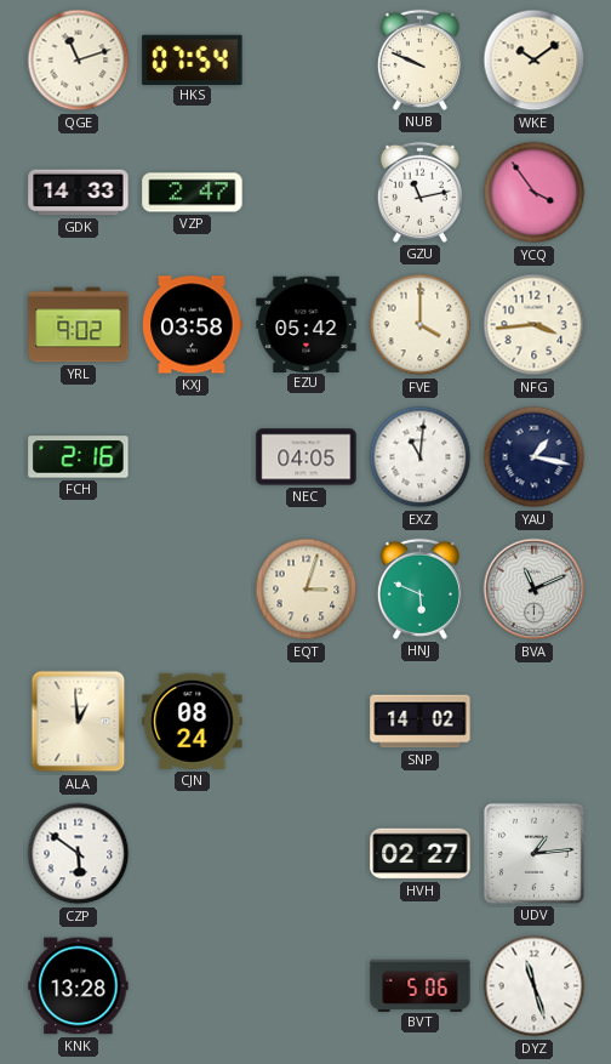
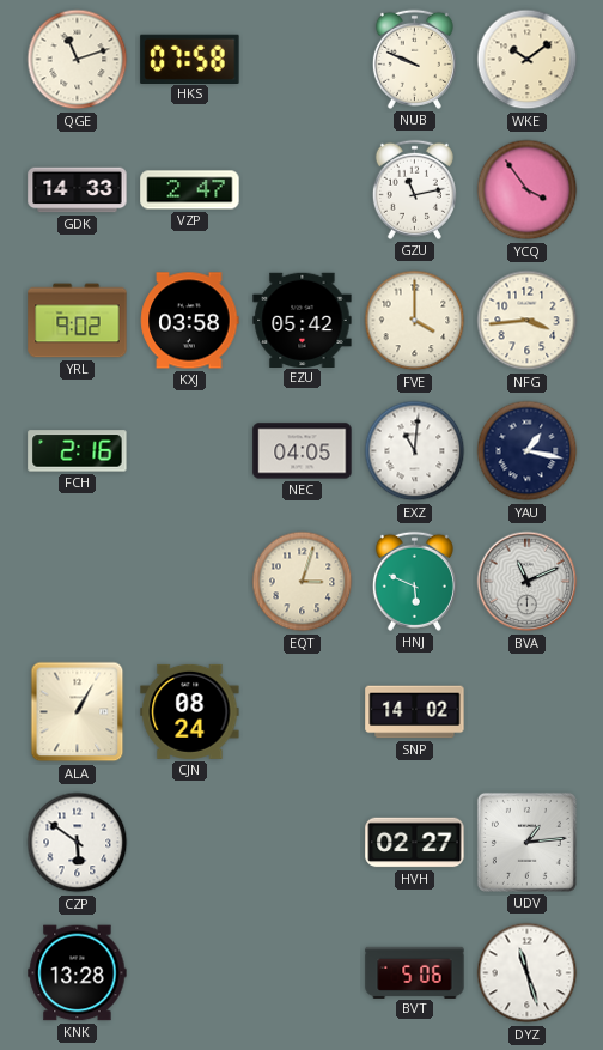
HKS: 07:54 -> 07:58
ALA: 12:59 -> 1:05
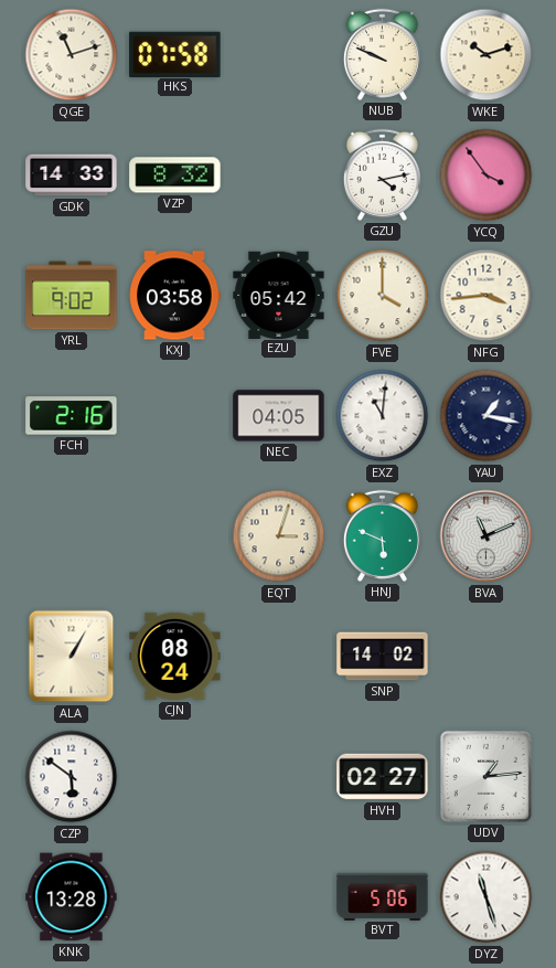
WKE: 10:09 -> 10:12
VZP: 2:47 -> 8:32
GZU: 11:13 -> 4:13
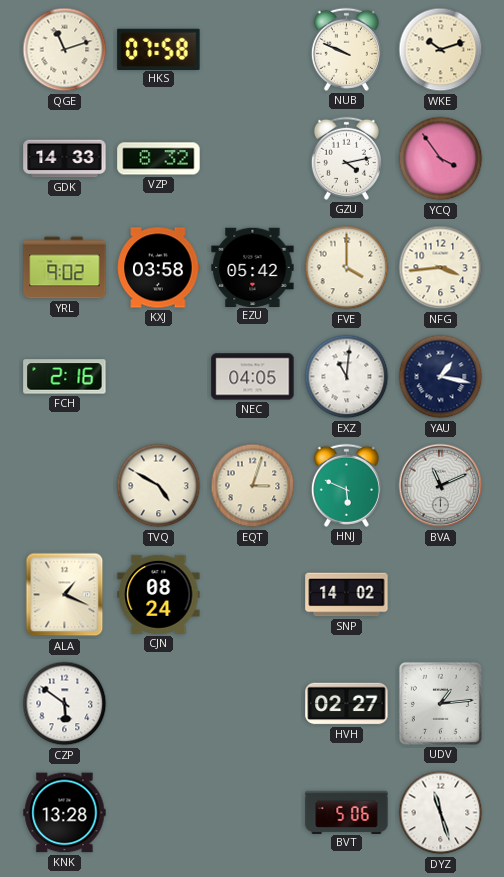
TVQ: none -> 4:50
ALA: 1:05 -> 1:19
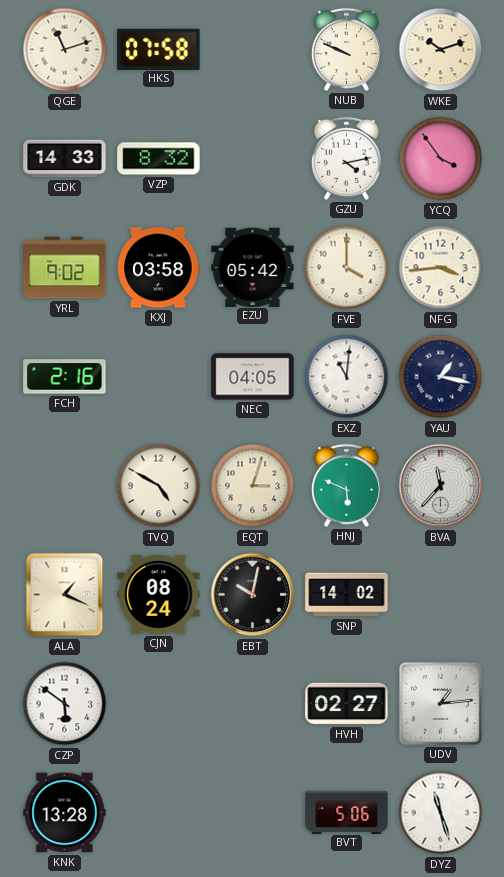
BVA: 11:11 -> 11:37
EBT: none -> 10:02
